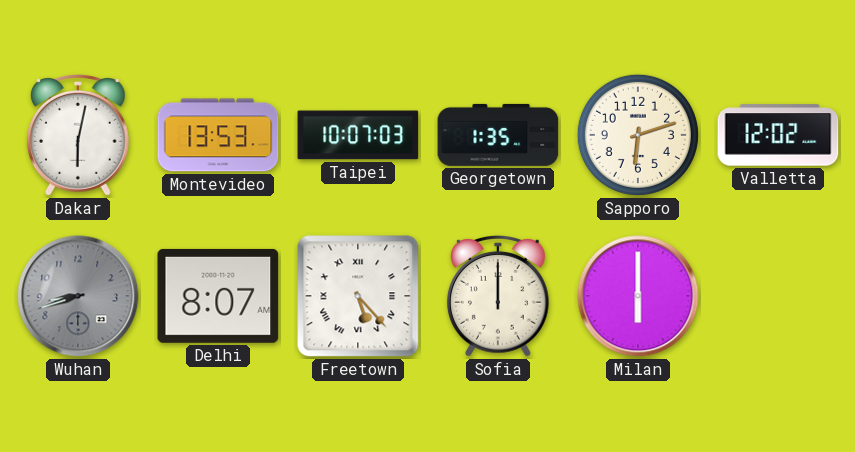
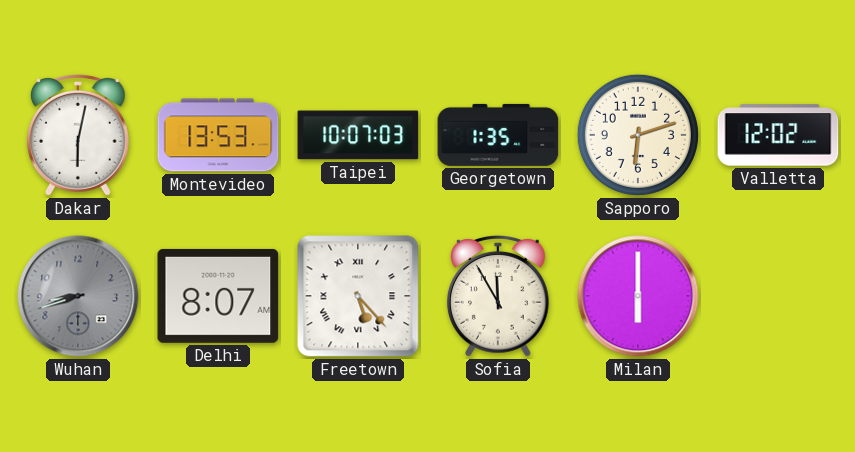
Sofia: 12:00 -> 11:55
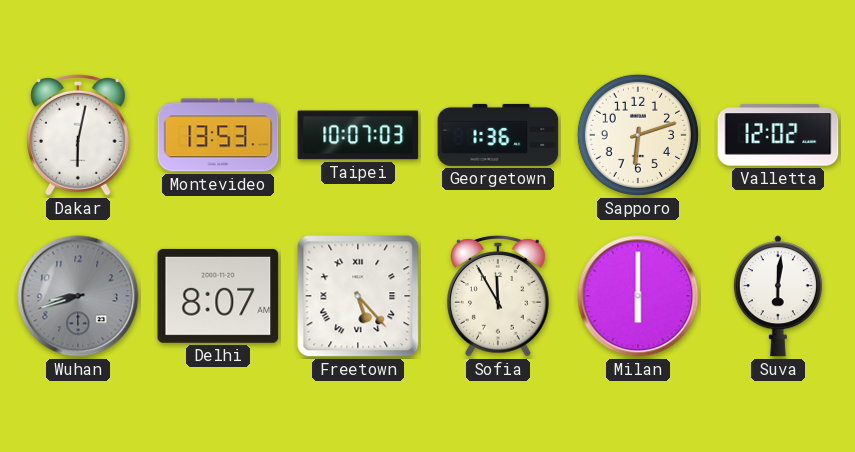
Georgetown: 1:35 -> 1:36
Suva: none -> 6:01
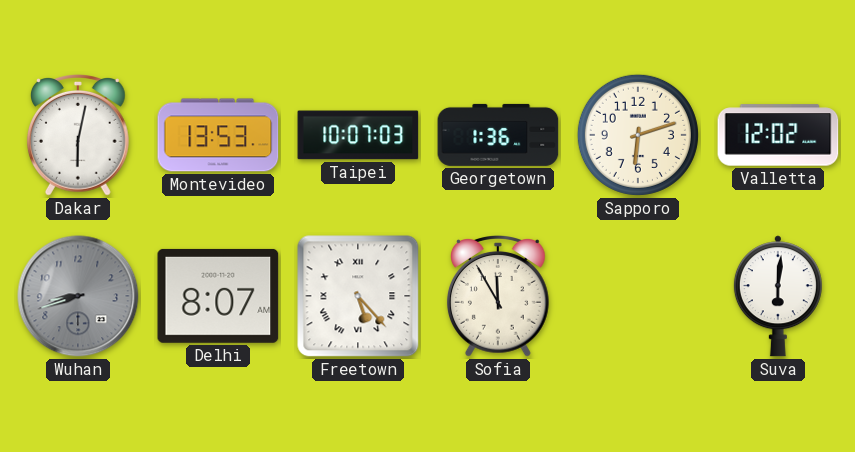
Milan: 6:00 -> none
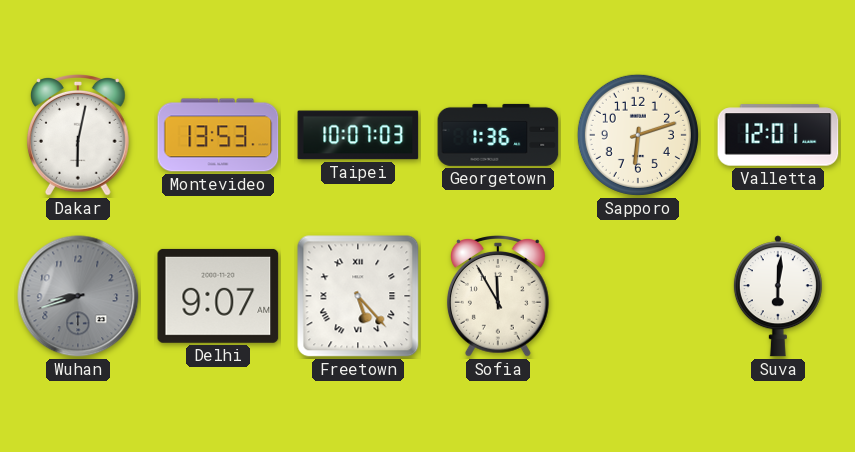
Valletta: 12:02 -> 12:01
Delhi: 8:07 -> 9:07
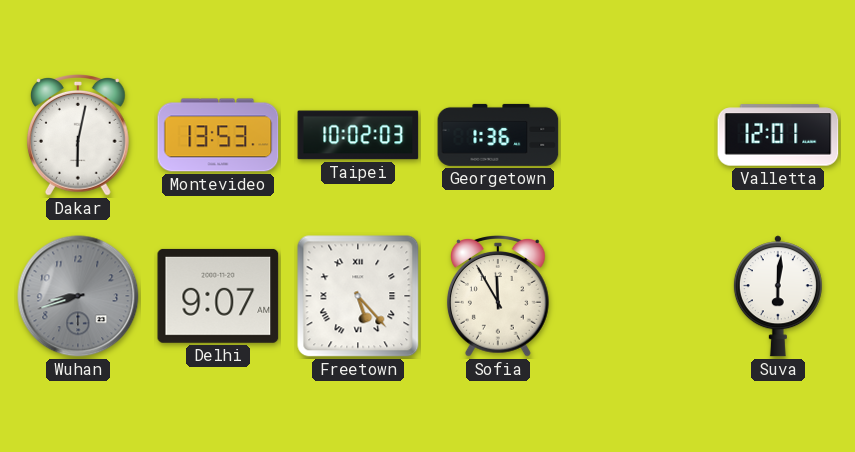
Taipei: 10:07 -> 10:02
Sapporo: 6:12 -> none
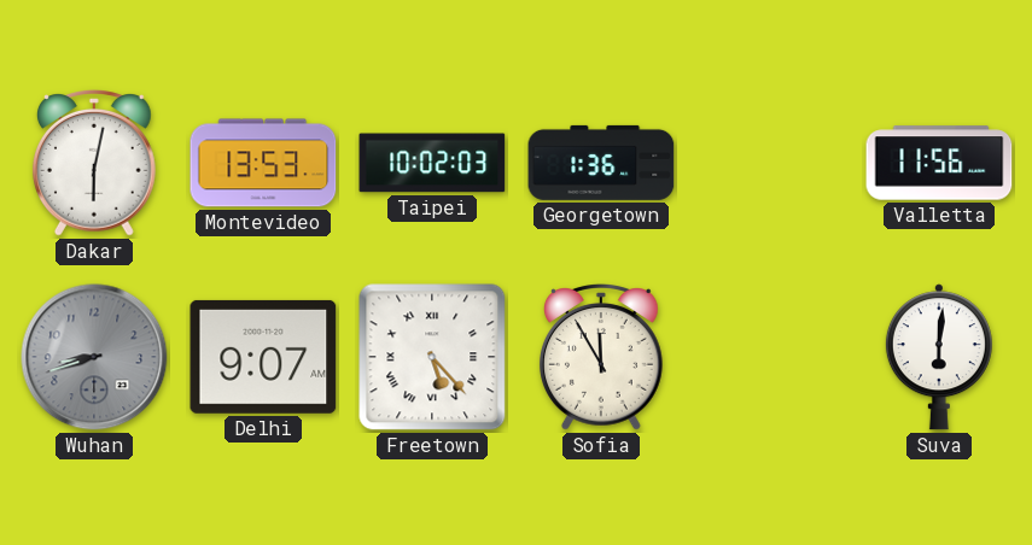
Valletta: 12:01 -> 11:56
